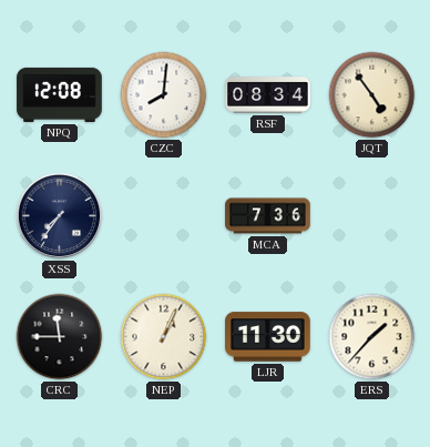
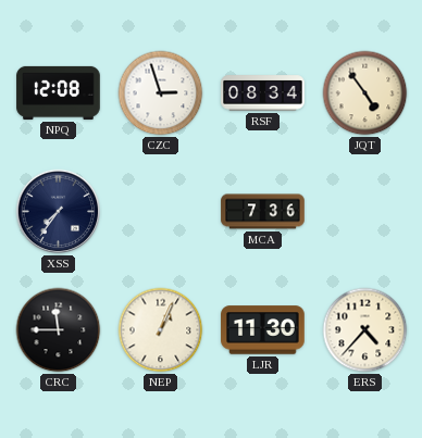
CZC: 8:01 -> 2:57
ERS: 1:37 -> 4:37
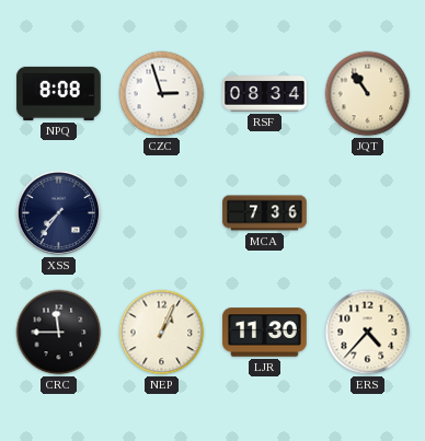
NPQ: 12:08 -> 8:08
JQT: 4:54 -> 10:54
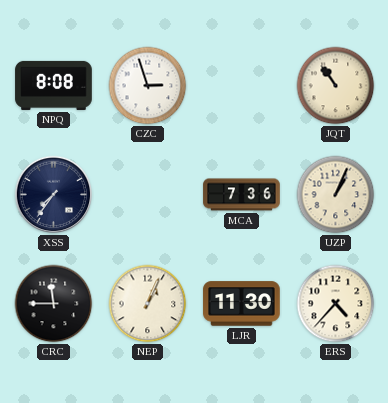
RSF: 08:34 -> none
UZP: none -> 1:04
